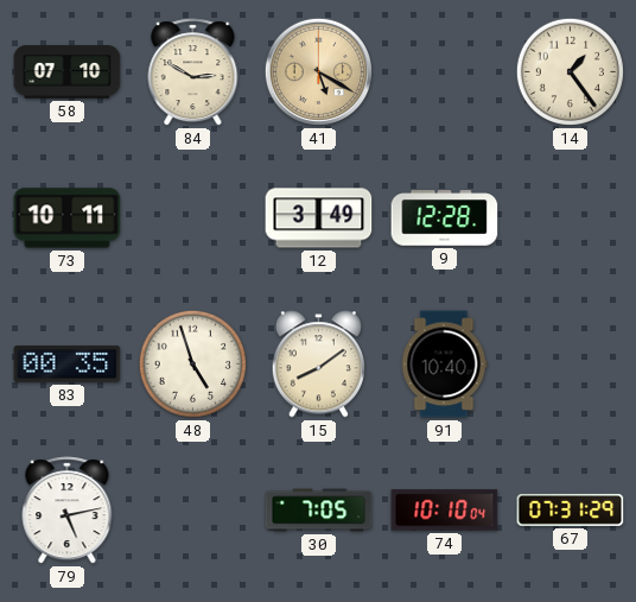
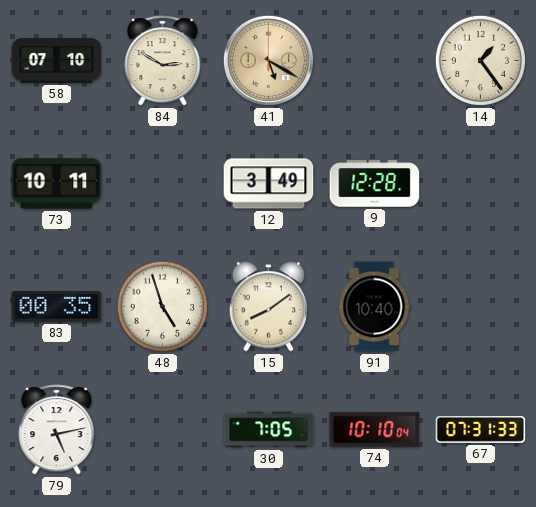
67: 07:31:29 -> 07:31:33
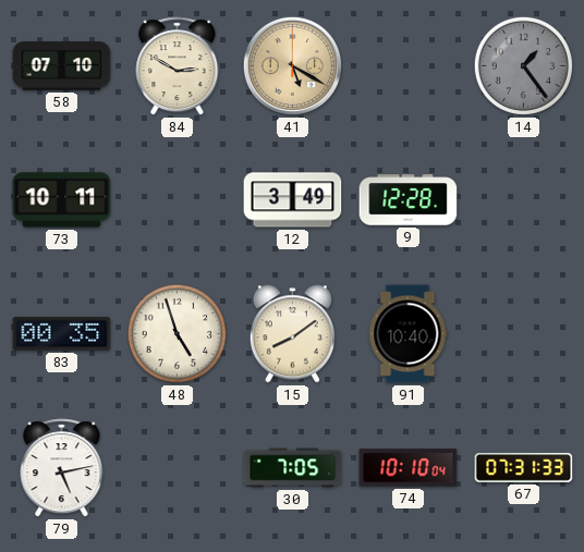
14 dial: cream -> grey
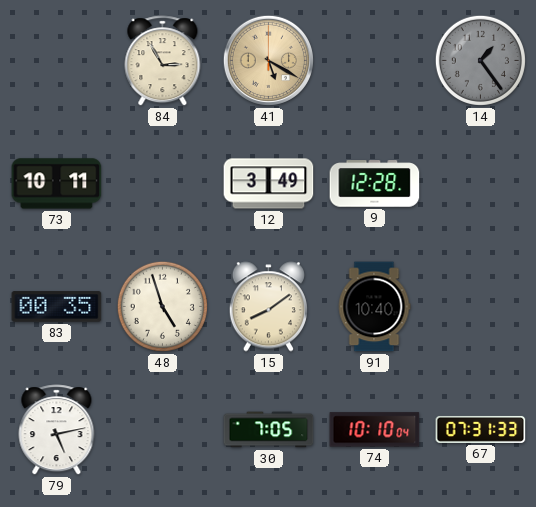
58: 07:10 -> none
84: 2:50 -> 2:55
